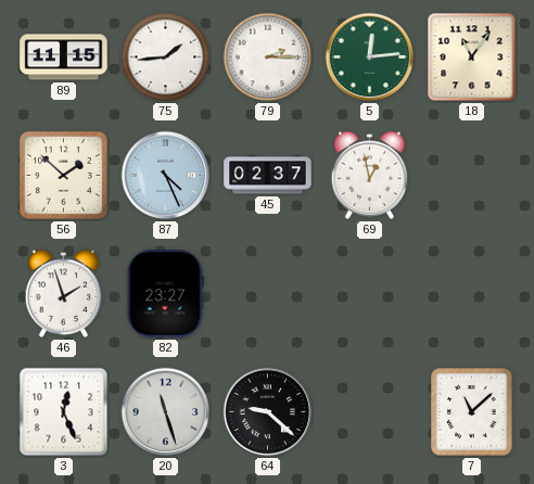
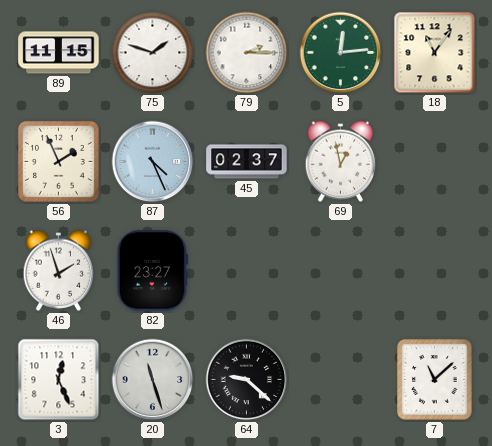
75: 1:44 -> 1:48
56: 1:52 -> 1:56
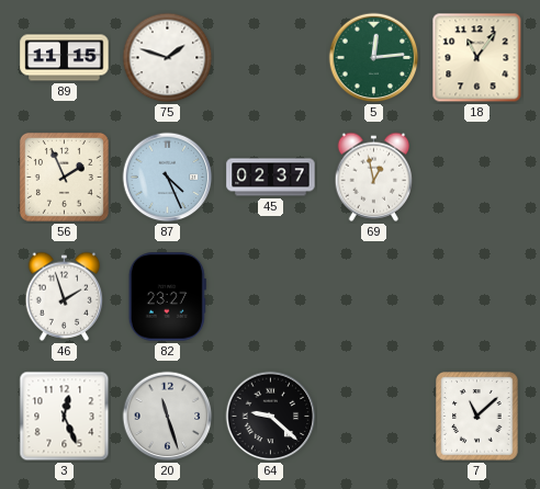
79: 2:15 -> none
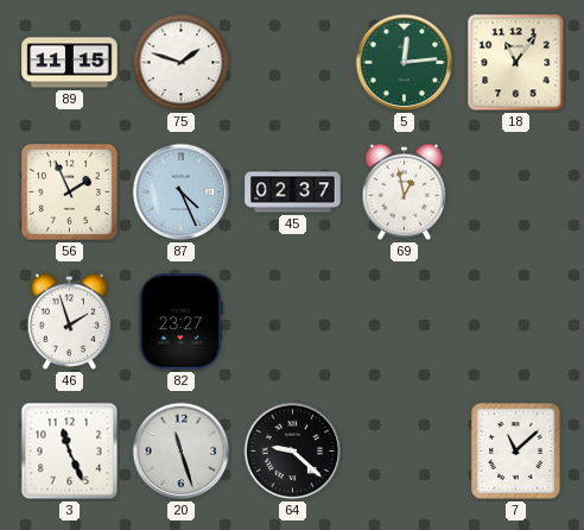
3: 12:26 -> 11:26
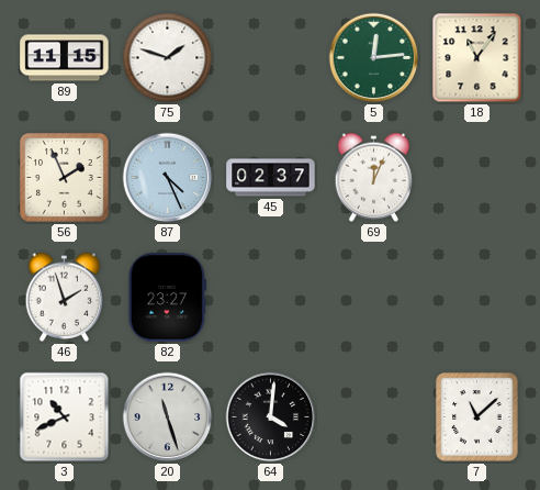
69: 12:58 -> 12:04
3: 11:26 -> 10:41
64: 9:22 -> 4:01
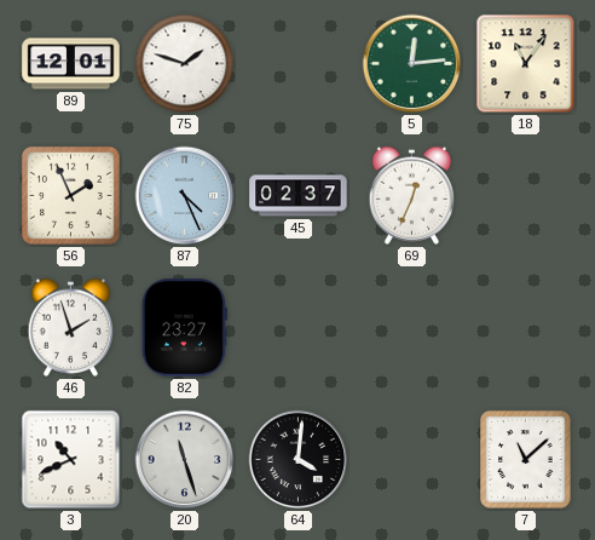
89: 11:15 -> 12:01
69: 12:04 -> 12:34
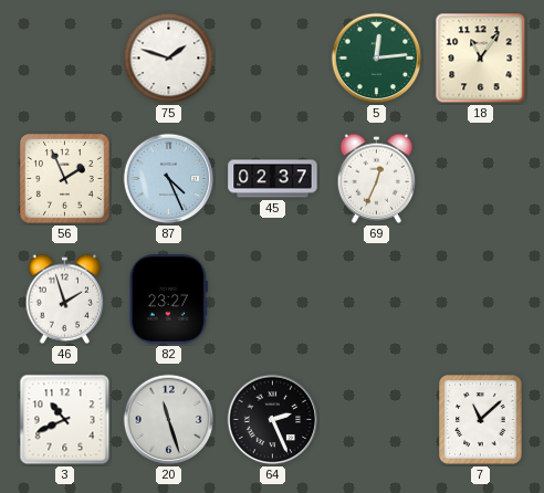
89: 12:01 -> none
64: 4:01 -> 2:26
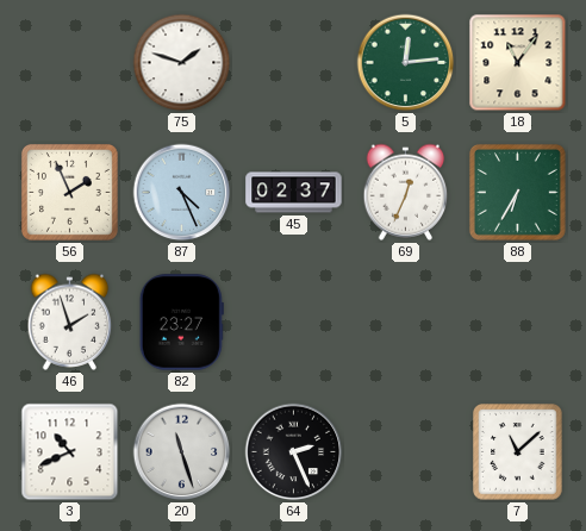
88: none -> 6:35
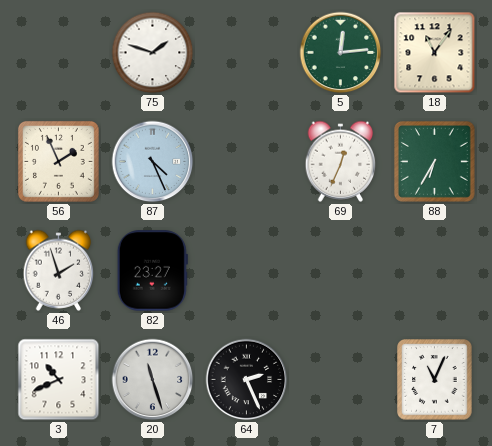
45: 02:37 -> none
7: 11:08 -> 11:04
